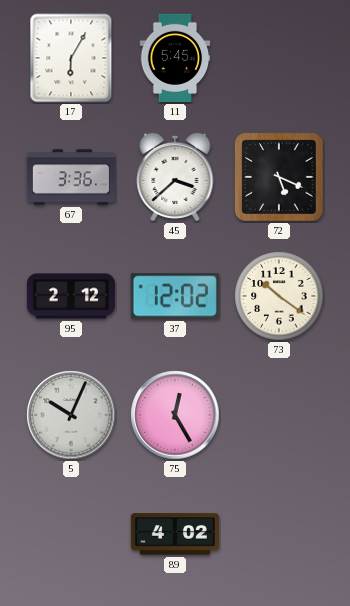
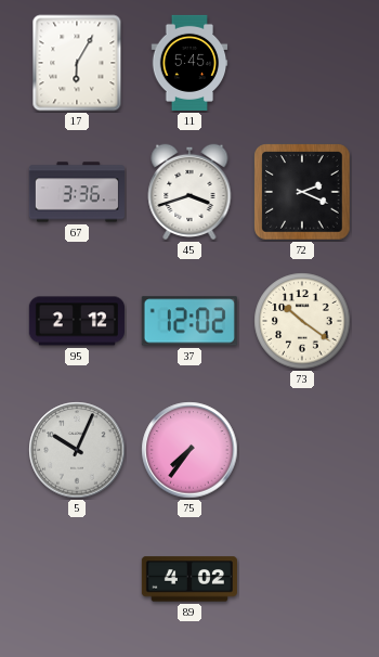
45: 3:38 -> 3:42
72: 5:19 -> 2:19
75: 12:25 -> 7:36
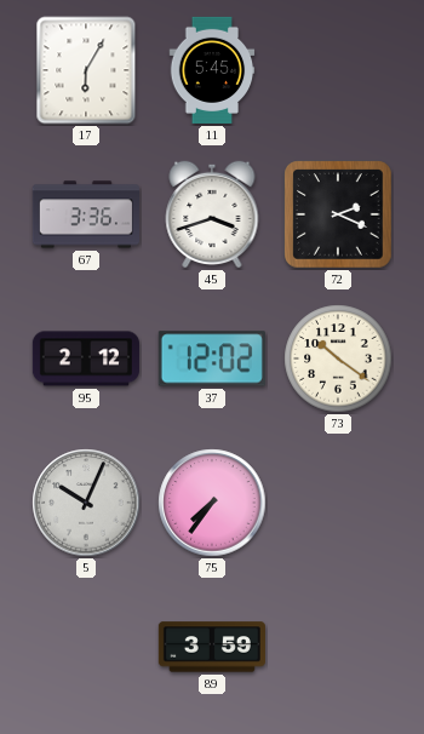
89: 4:02 -> 3:59
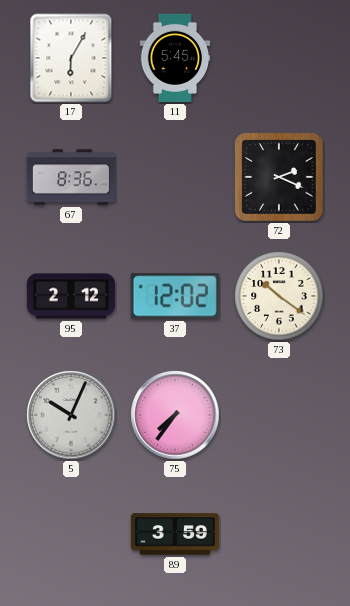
67: 3:36 -> 8:36
45: 3:42 -> none
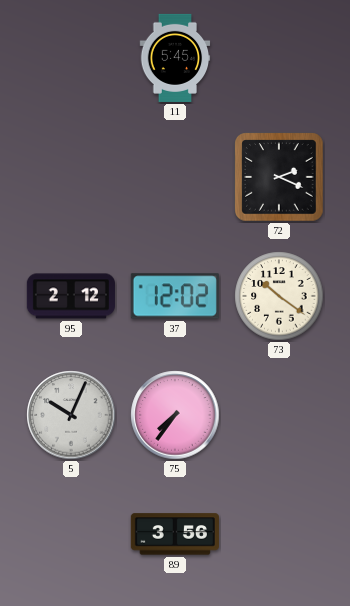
17: 6:05 -> none
67: 8:36 -> none
89: 3:59 -> 3:56
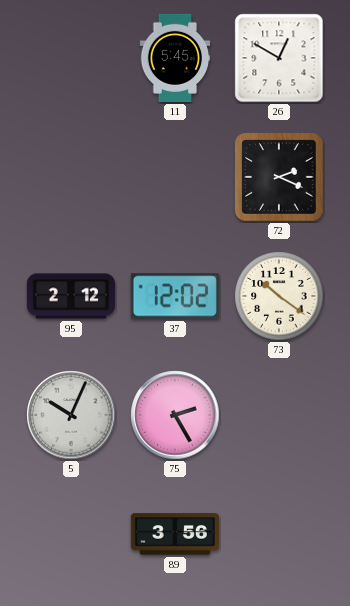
26: none -> 12:50
75: 7:36 -> 2:25
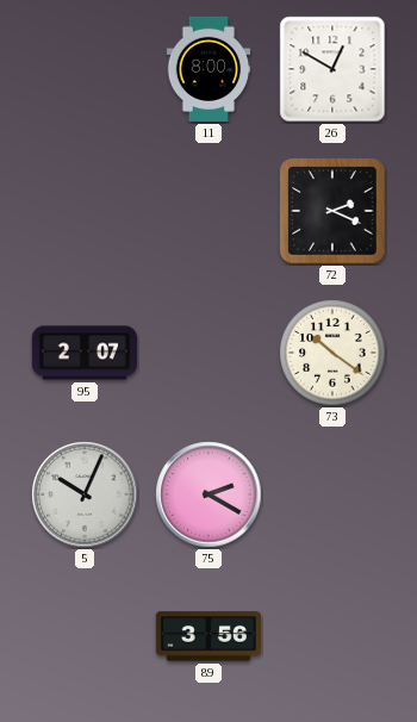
11: 5:45 -> 8:00
95: 2:12 -> 2:07
37: 12:02 -> none
75: 2:25 -> 2:20
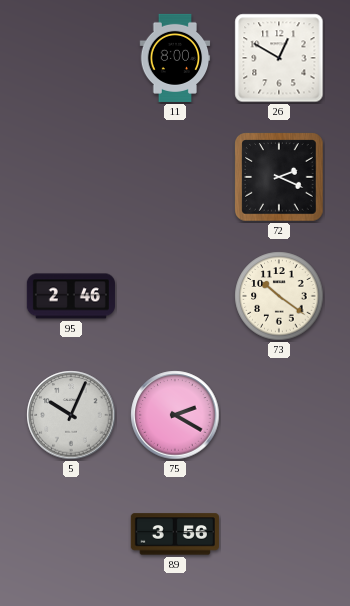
95: 2:07 -> 2:46
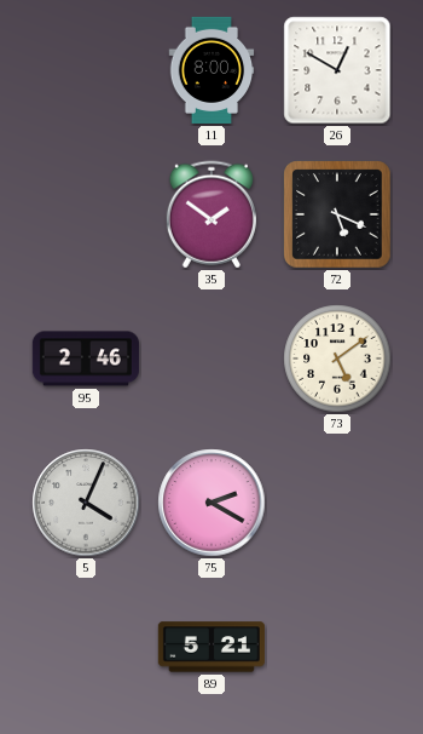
35: none -> 1:51
72: 2:19 -> 5:19
73: 10:21 -> 5:09
5: 10:04 -> 4:04
89: 3:56 -> 5:21
